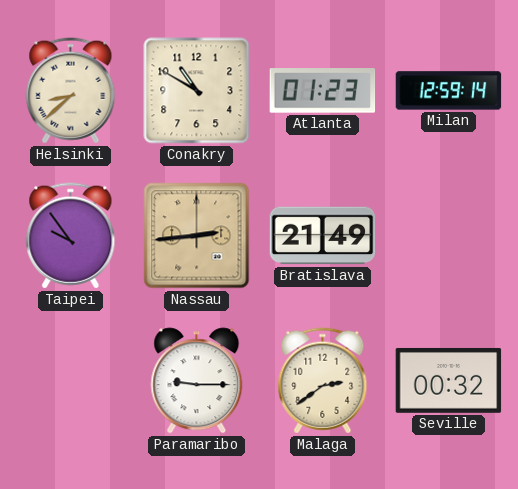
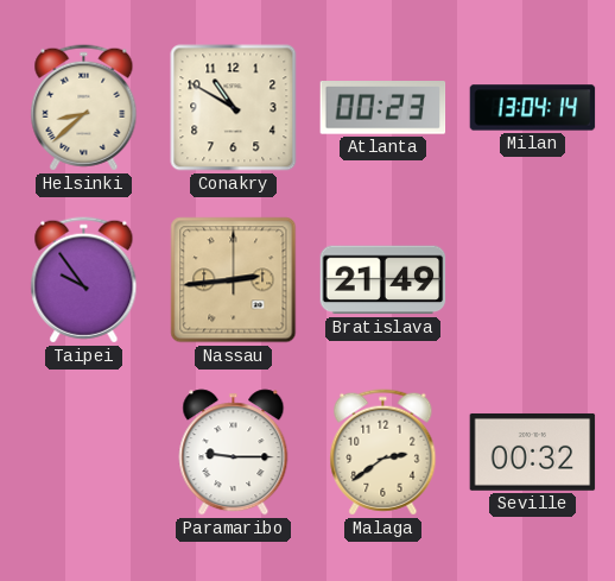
Atlanta: 01:23 -> 00:23
Milan: 12:59 -> 13:04
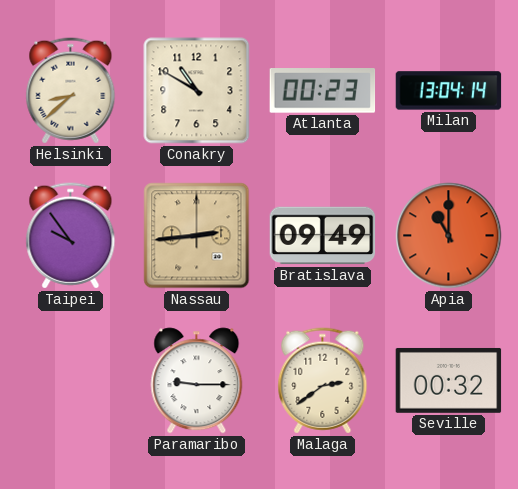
Bratislava: 21:49 -> 09:49
Apia: none -> 11:00
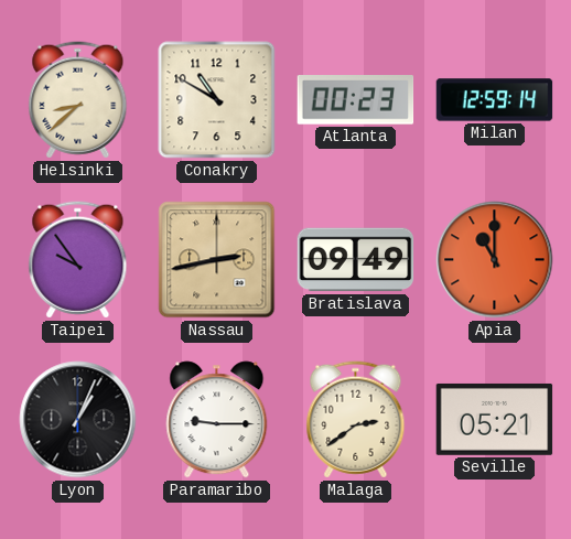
Milan: 13:04 -> 12:59
Nassau: 2:44 -> 2:43
Lyon: none -> 1:04
Seville: 00:32 -> 05:21
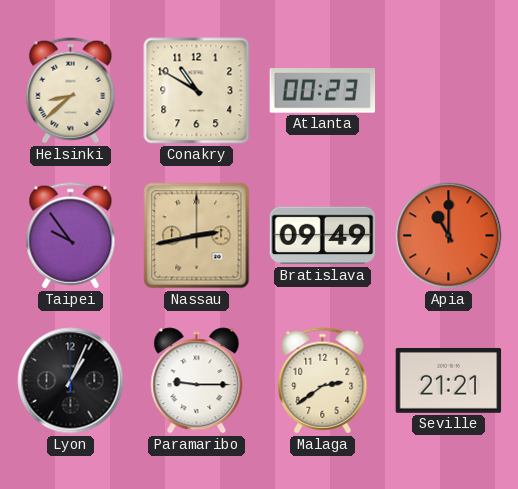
Milan: 12:59 -> none
Seville: 05:21 -> 21:21
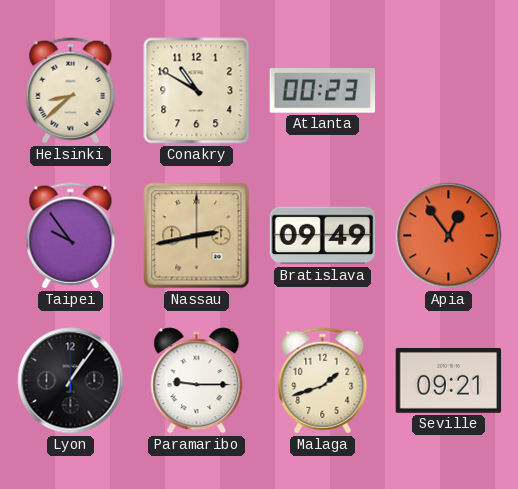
Apia: 11:00 -> 12:54
Lyon: 1:04 -> 1:06
Malaga: 2:39 -> 1:42
Seville: 21:21 -> 09:21
